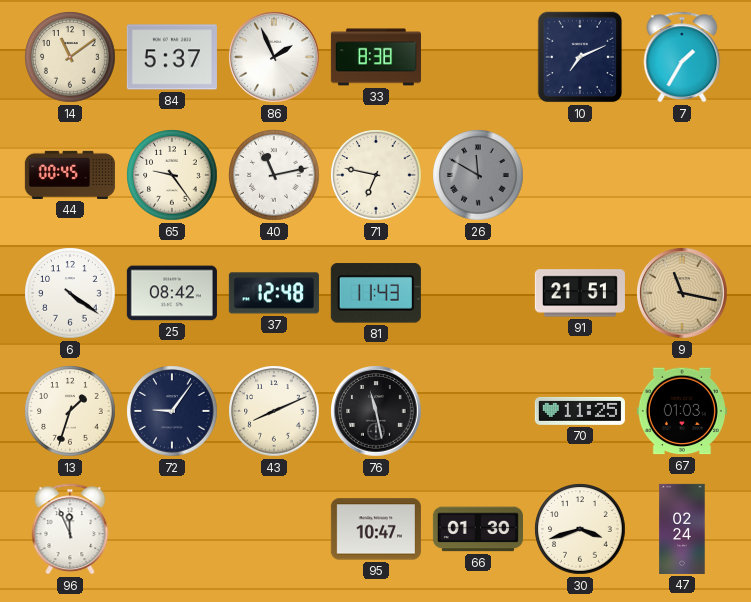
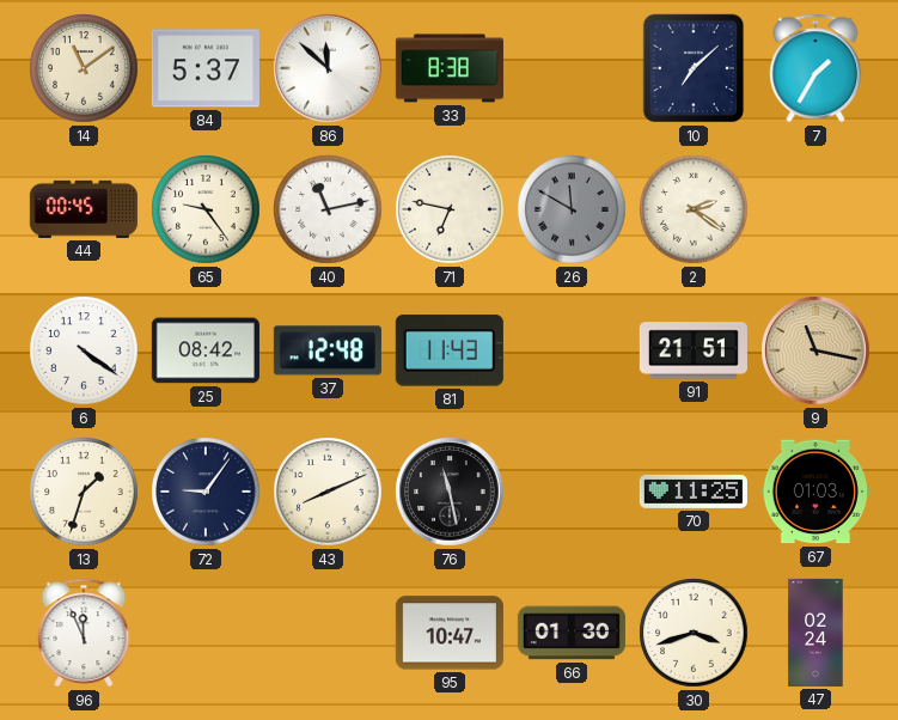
86: 1:56 -> 11:52
10: 7:11 -> 7:08
2: none -> 2:21
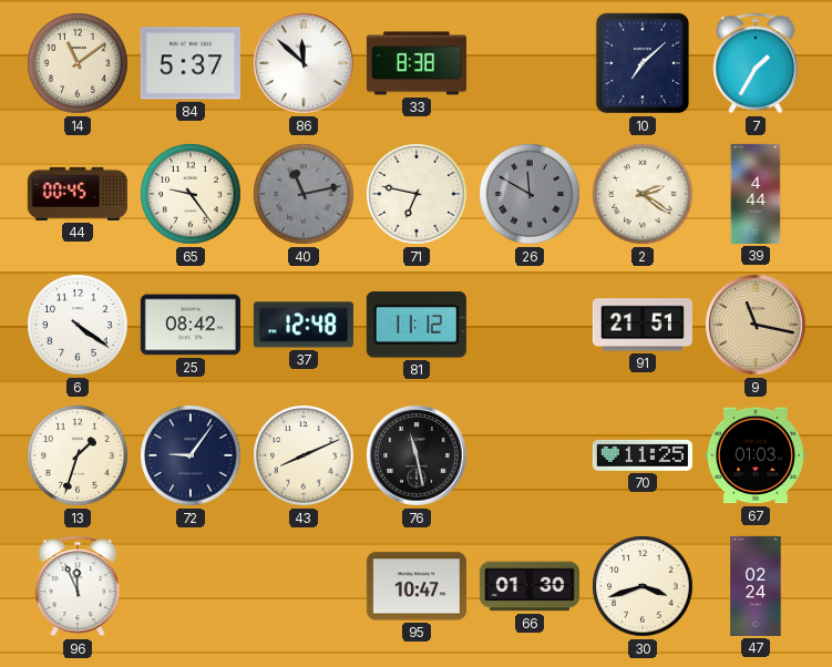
40 dial: white -> grey
39: none -> 4:44
81: 11:43 -> 11:12
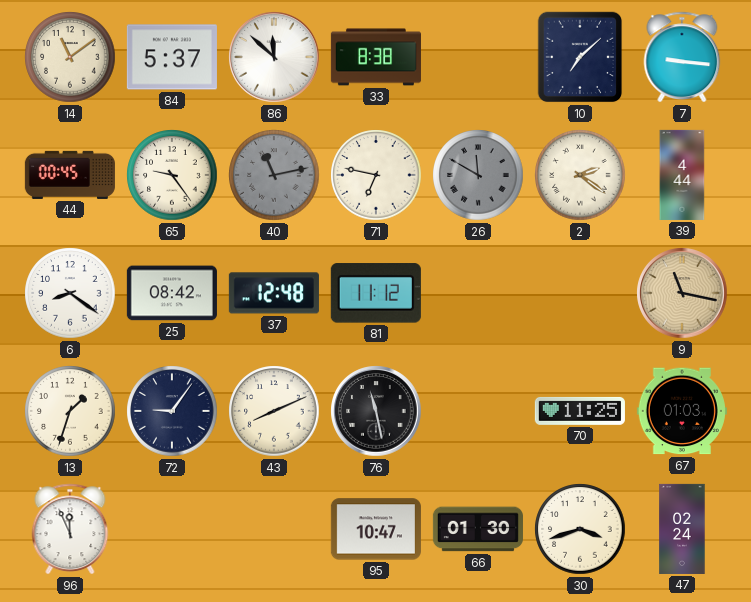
7: 1:35 -> 9:16
6: 4:21 -> 8:21
91: 21:51 -> none
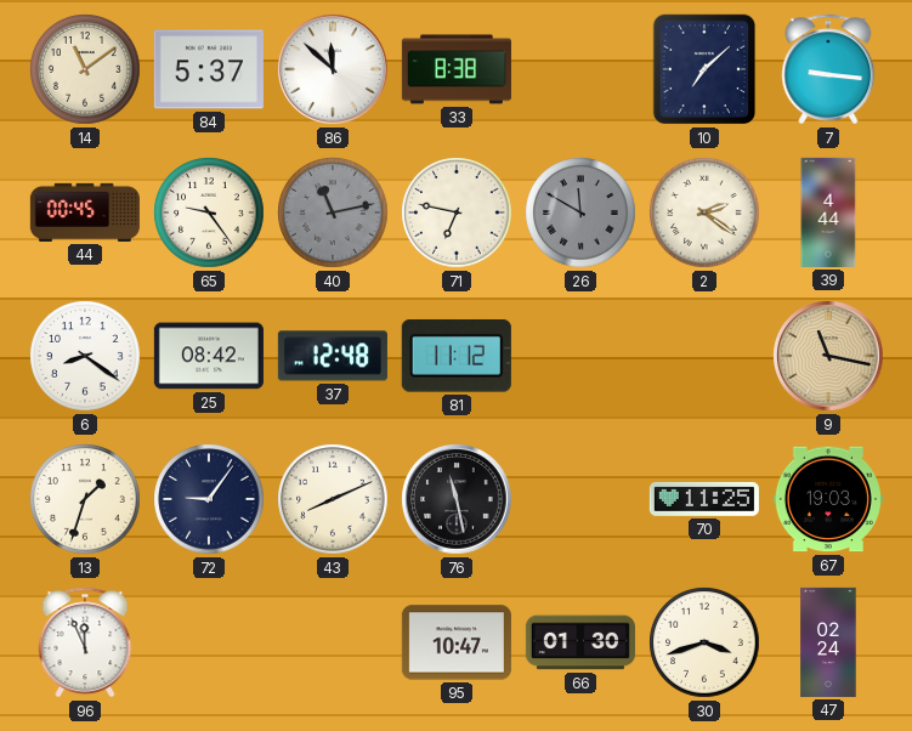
67: 01:03 -> 19:03
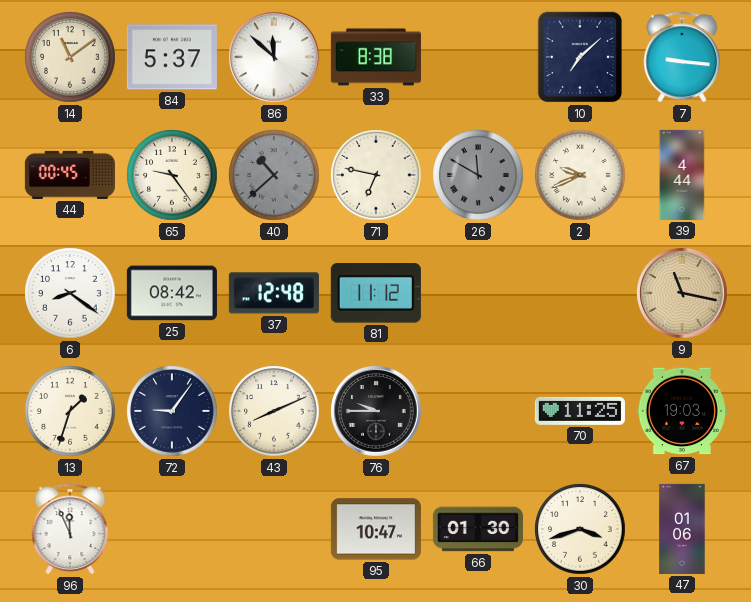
40: 11:13 -> 10:38
2: 2:21 -> 9:41
76: 11:28 -> 9:45
47: 02:24 -> 01:06
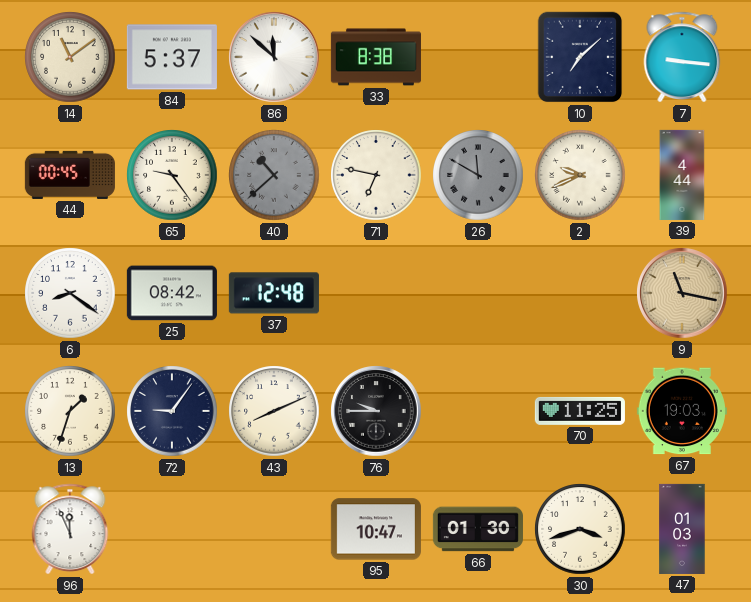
81: 11:12 -> none
47: 01:06 -> 01:03
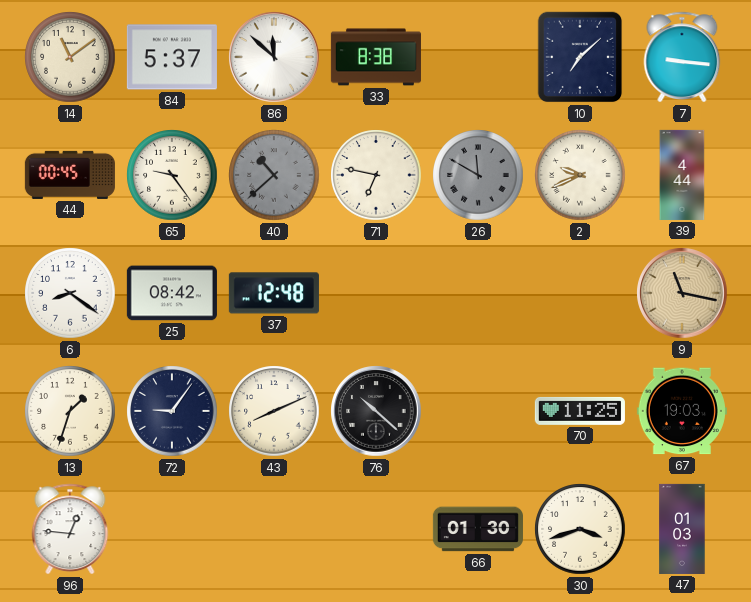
76: 9:45 -> 10:22
96: 11:56 -> 12:46
95: 10:47 -> none
